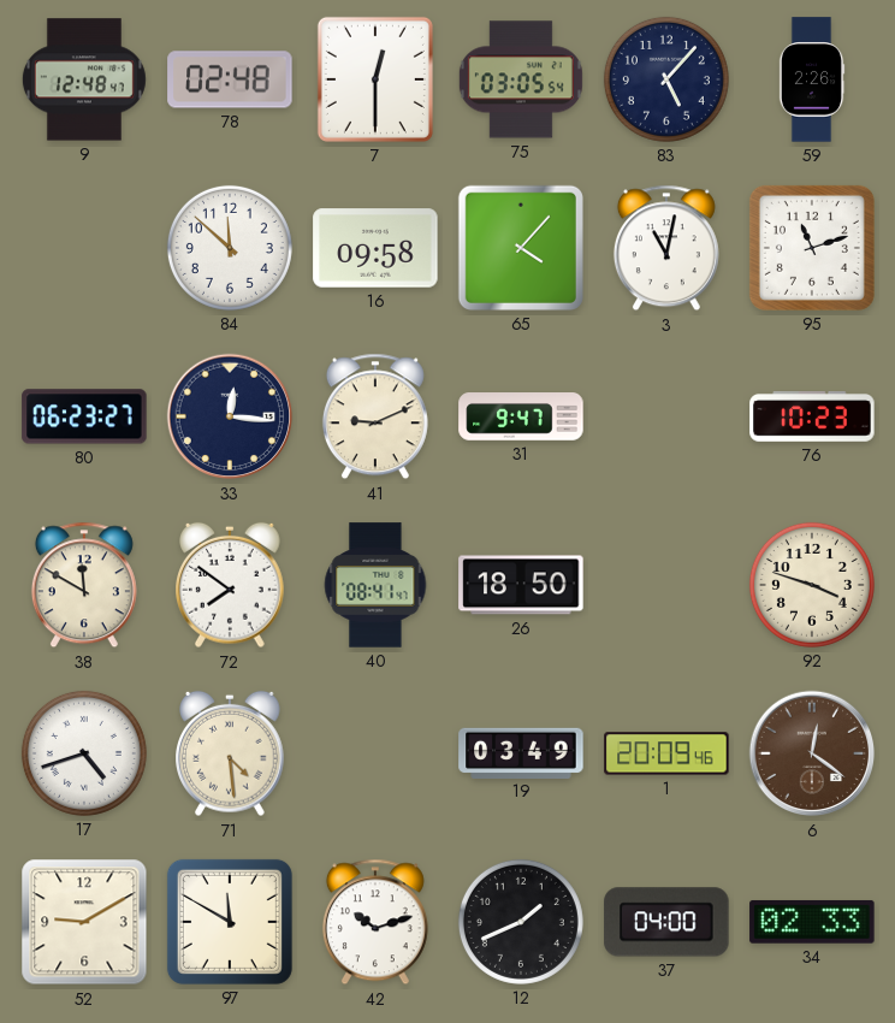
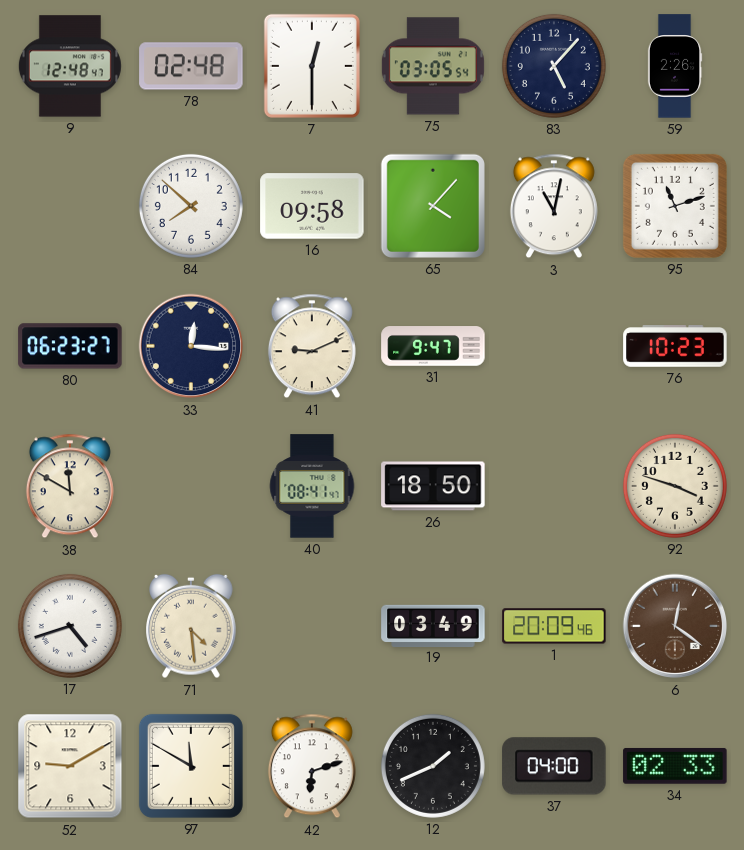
84: 11:52 -> 7:52
72: 7:51 -> none
42: 10:12 -> 6:12
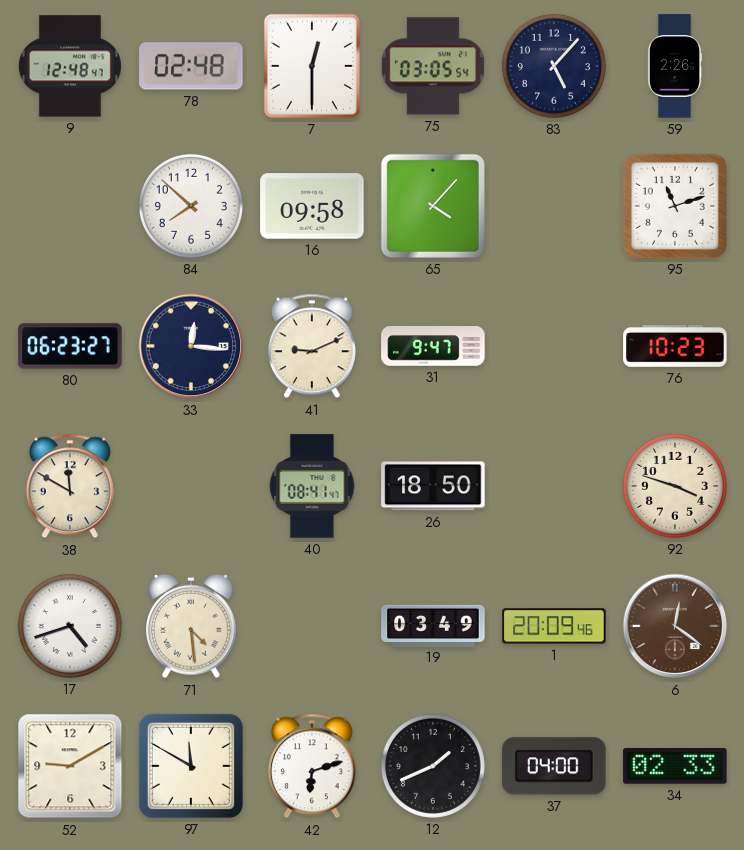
3: 11:02 -> none
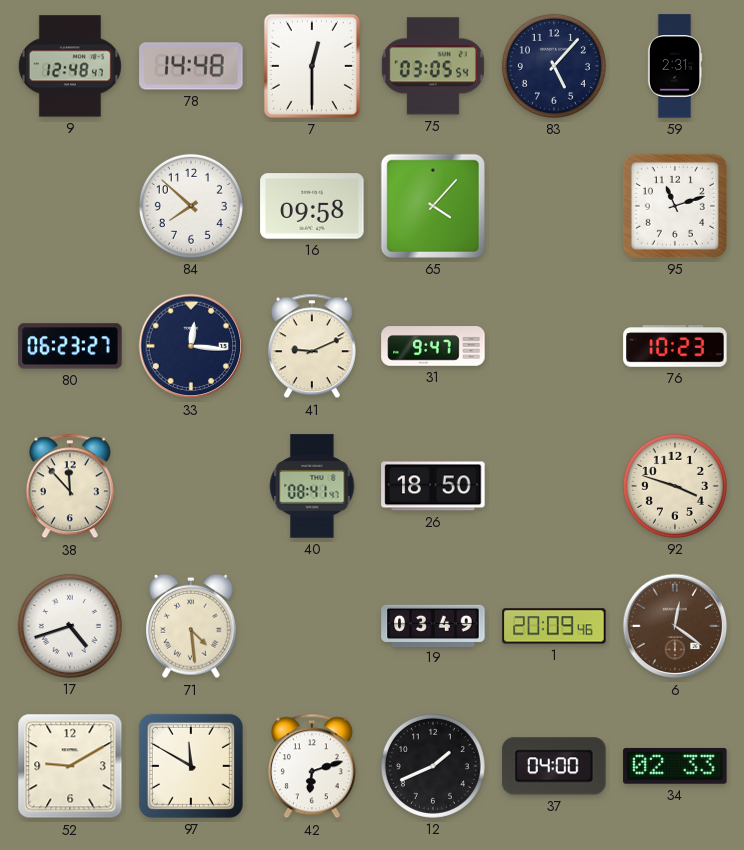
78: 02:48 -> 14:48
59: 2:26 -> 2:31
38: 11:50 -> 11:53
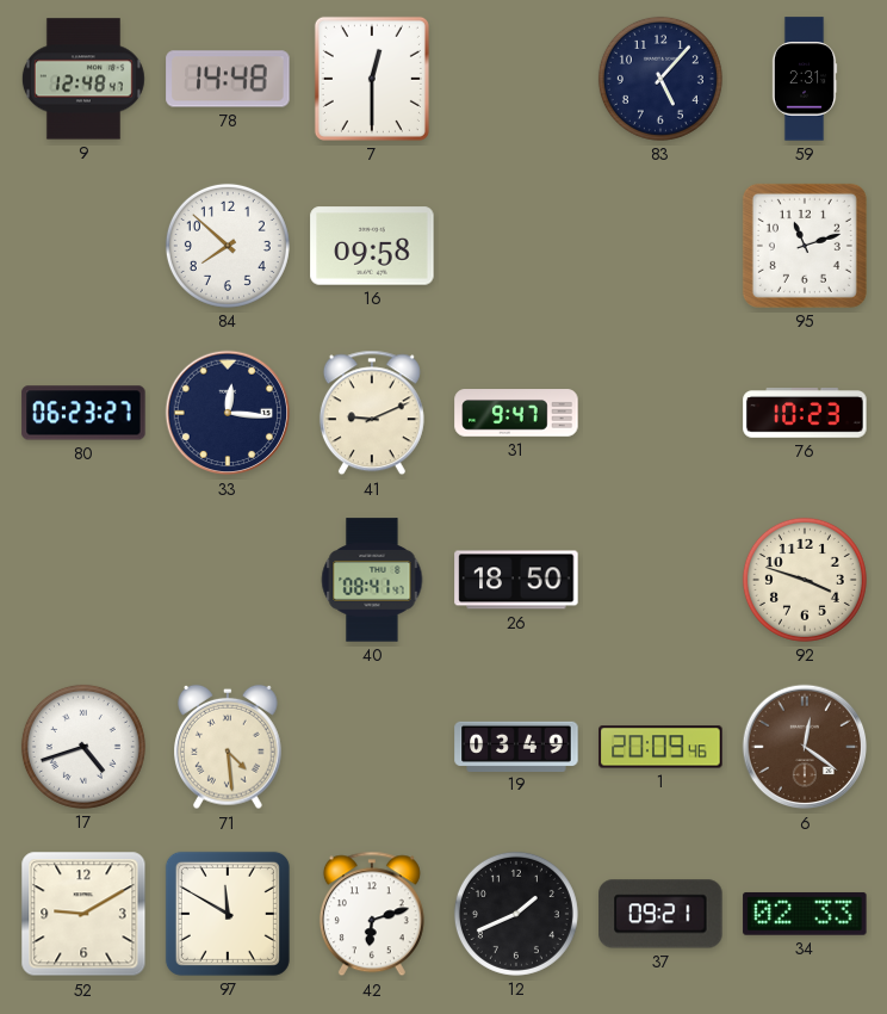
75: 03:05 -> none
65: 4:07 -> none
38: 11:53 -> none
37: 04:00 -> 09:21
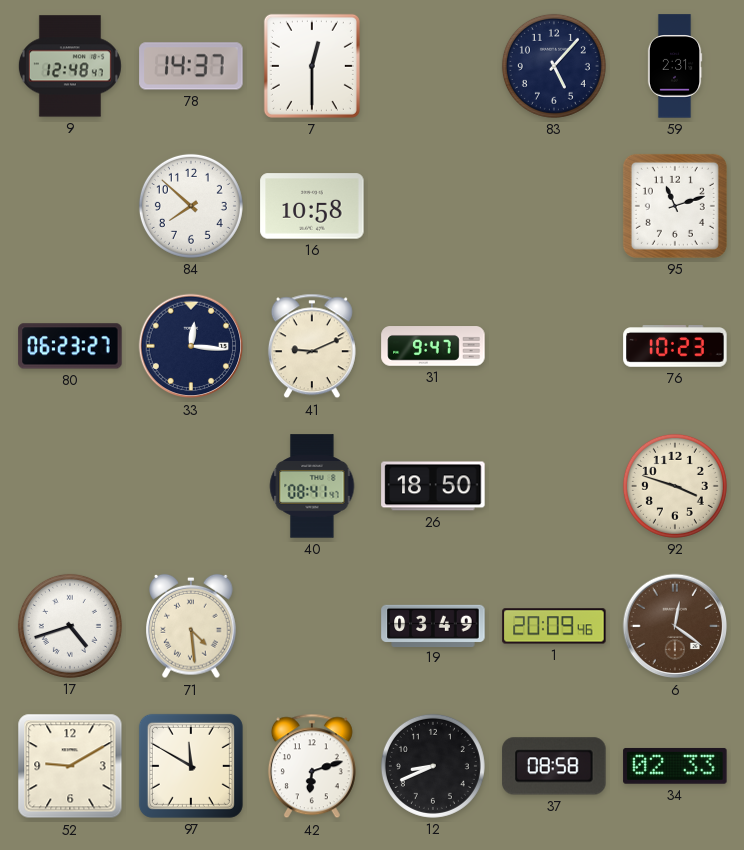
78: 14:48 -> 14:37
16: 09:58 -> 10:58
12: 1:41 -> 8:41
37: 09:21 -> 08:58
